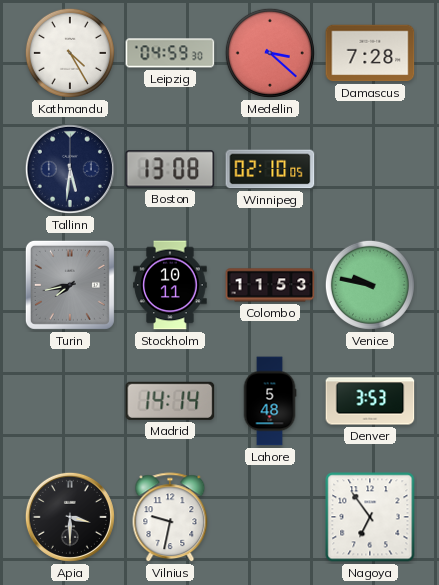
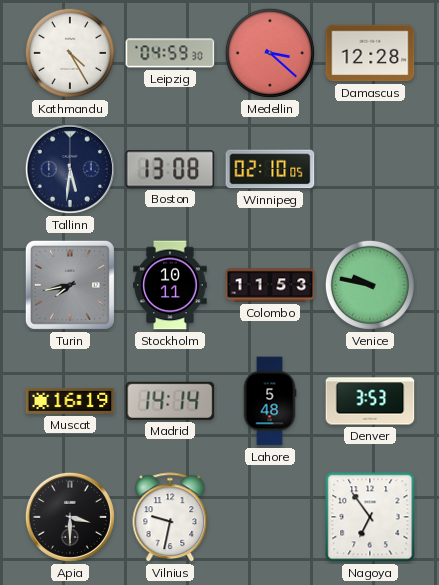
Damascus: 7:28 -> 12:28
Muscat: none -> 16:19
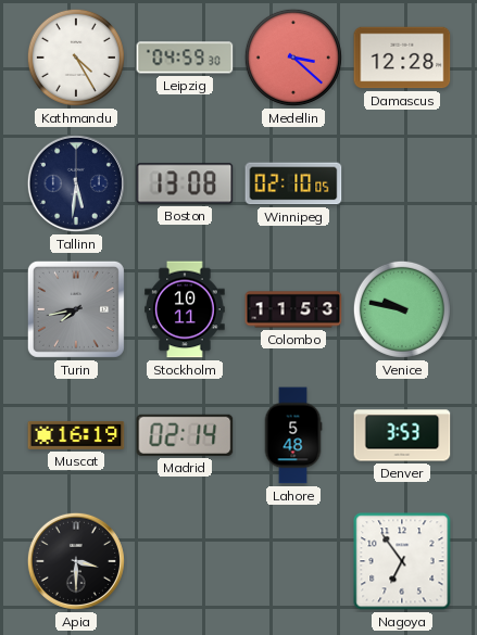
Madrid: 14:14 -> 02:14
Vilnius: 9:32 -> none
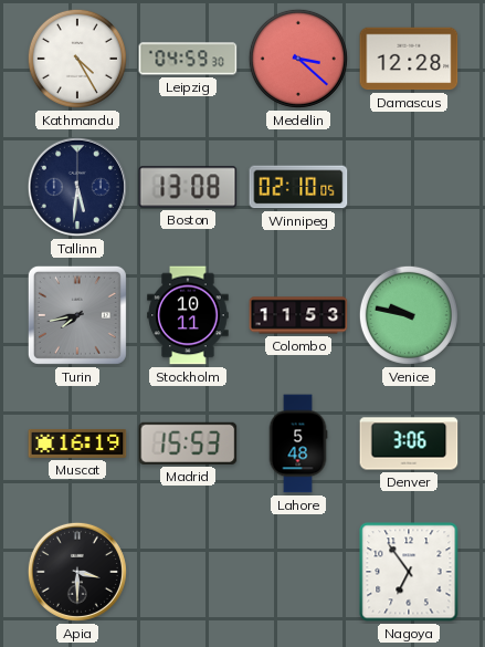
Madrid: 02:14 -> 15:53
Denver: 3:53 -> 3:06
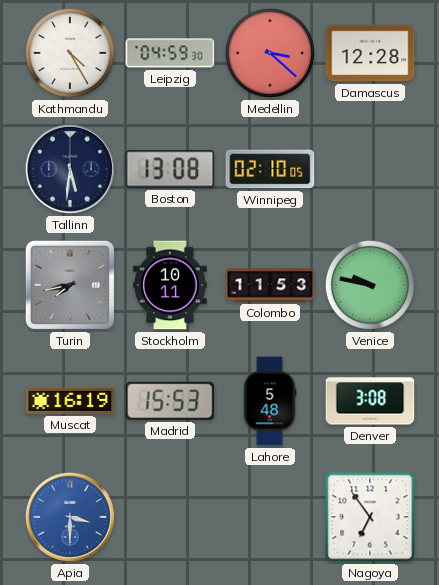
Denver: 3:06 -> 3:08
Apia dial: black -> blue
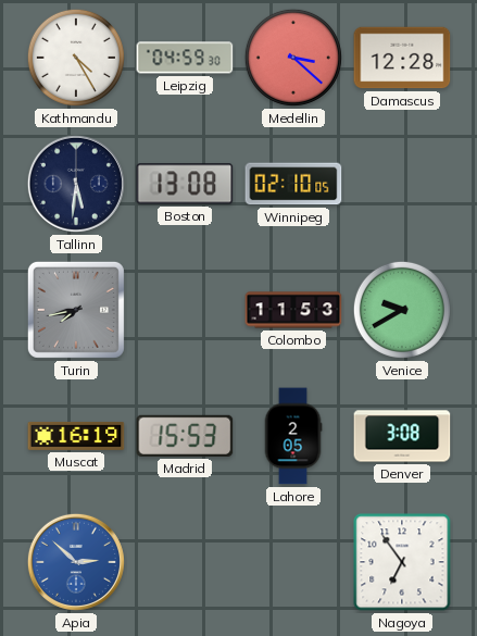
Stockholm: 10:11 -> none
Venice: 9:47 -> 9:40
Lahore: 5:48 -> 2:05
Apia: 3:30 -> 2:52
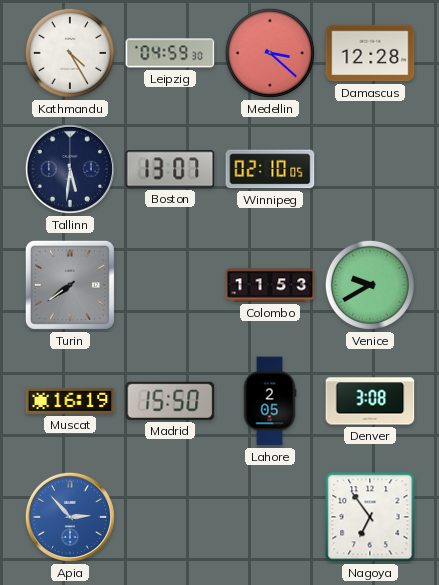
Boston: 13:08 -> 13:07
Turin: 7:43 -> 7:39
Madrid: 15:53 -> 15:50
Apia: 2:52 -> 2:53
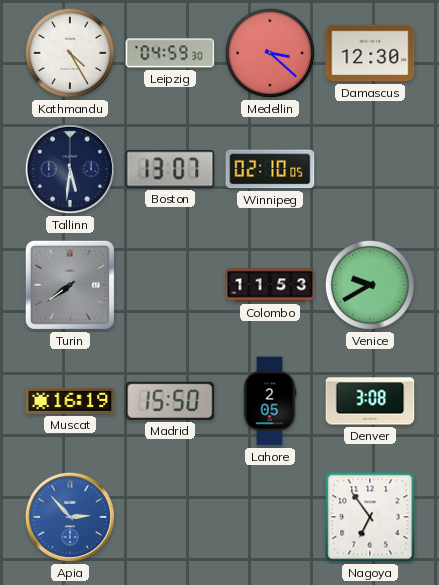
Damascus: 12:28 -> 12:30
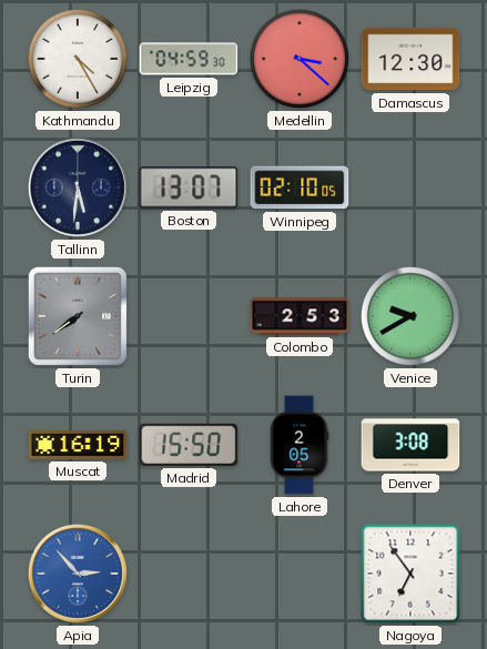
Colombo: 11:53 -> 2:53
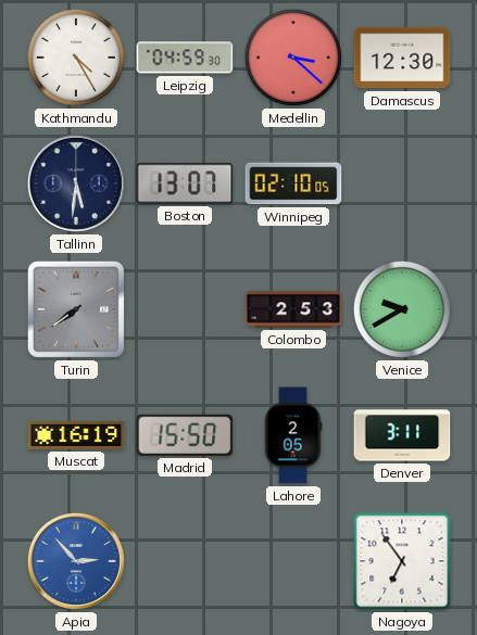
Denver: 3:08 -> 3:11
